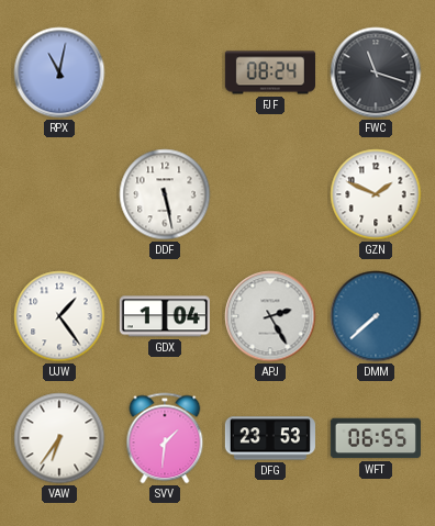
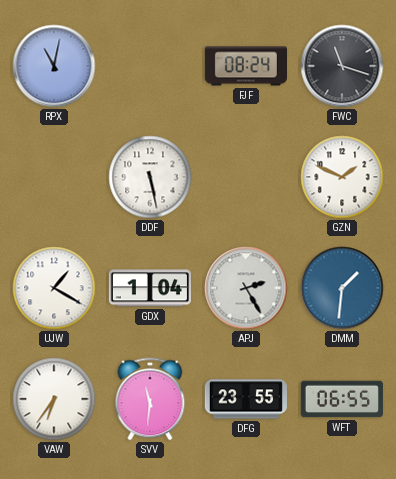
UJW: 1:24 -> 1:20
DMM: 7:38 -> 1:31
SVV: 1:31 -> 11:31
DFG: 23:53 -> 23:55
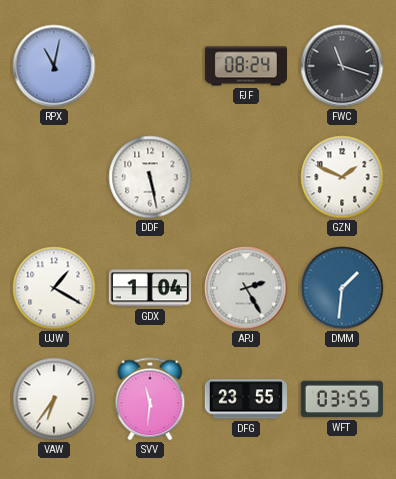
WFT: 06:55 -> 03:55
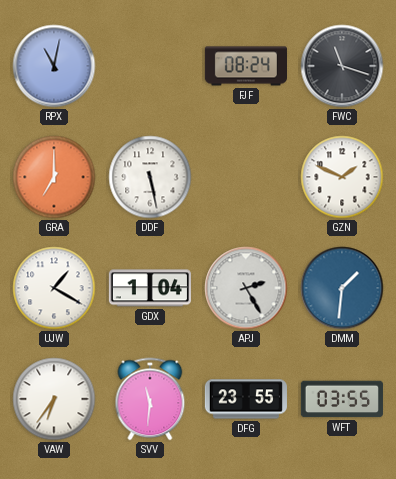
GRA: none -> 7:00
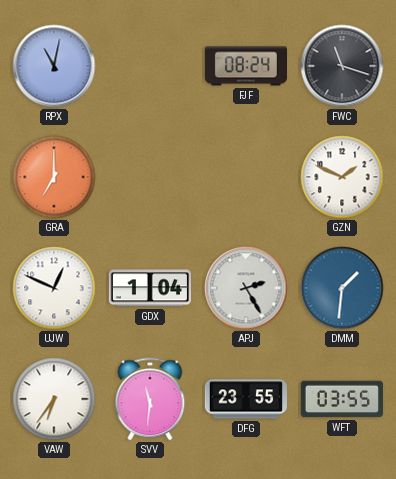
DDF: 5:28 -> none
UJW: 1:20 -> 12:49
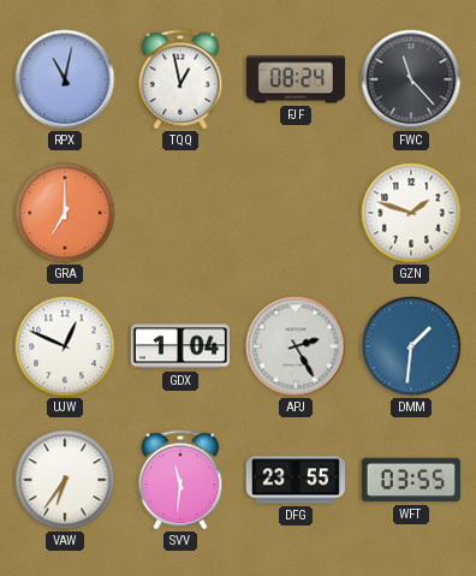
TQQ: none -> 12:58
FWC: 11:18 -> 11:23
GZN: 1:49 -> 1:48
